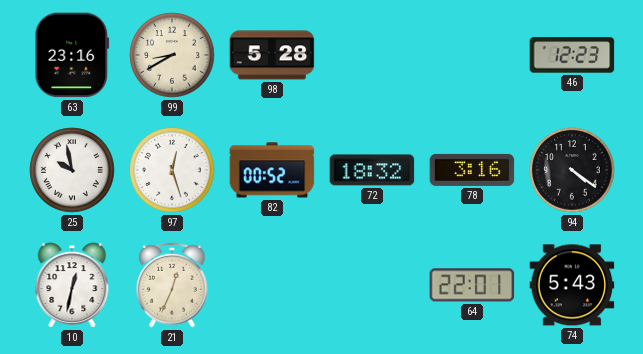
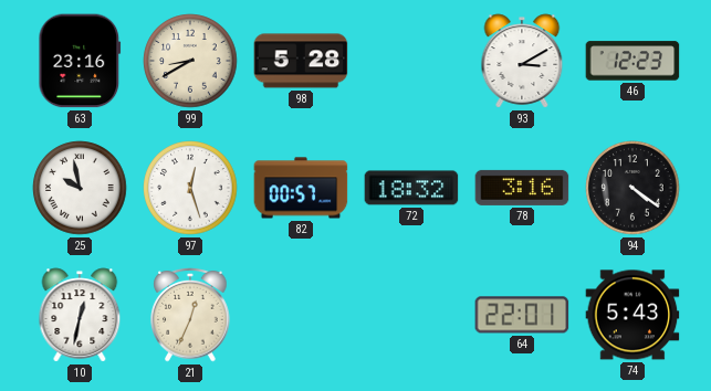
93: none -> 3:10
82: 00:52 -> 00:57
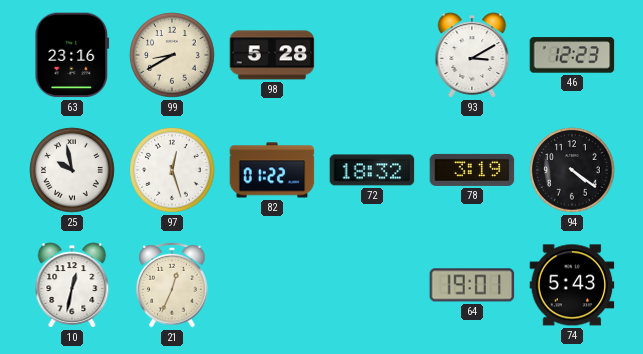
82: 00:57 -> 01:22
78: 3:16 -> 3:19
64: 22:01 -> 19:01
